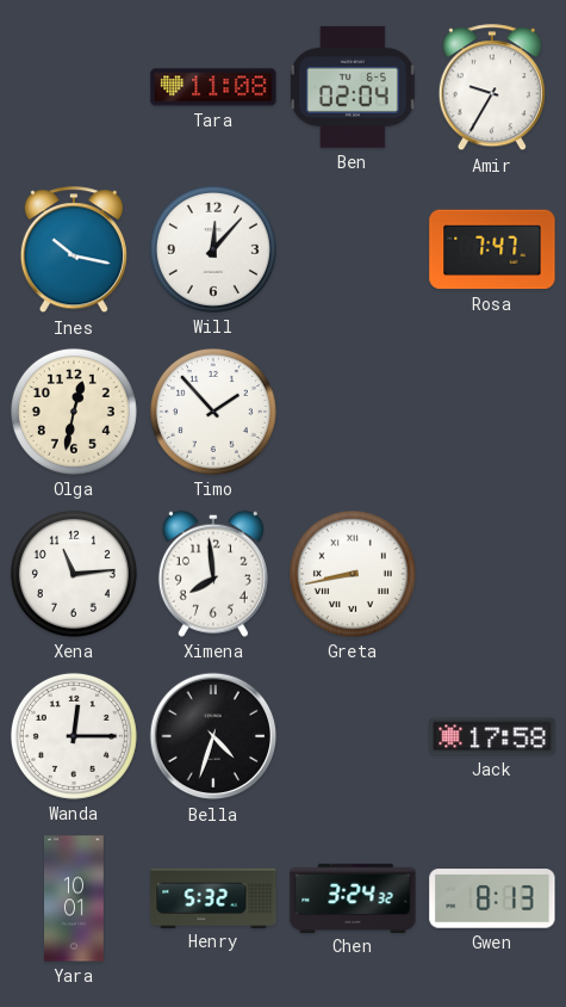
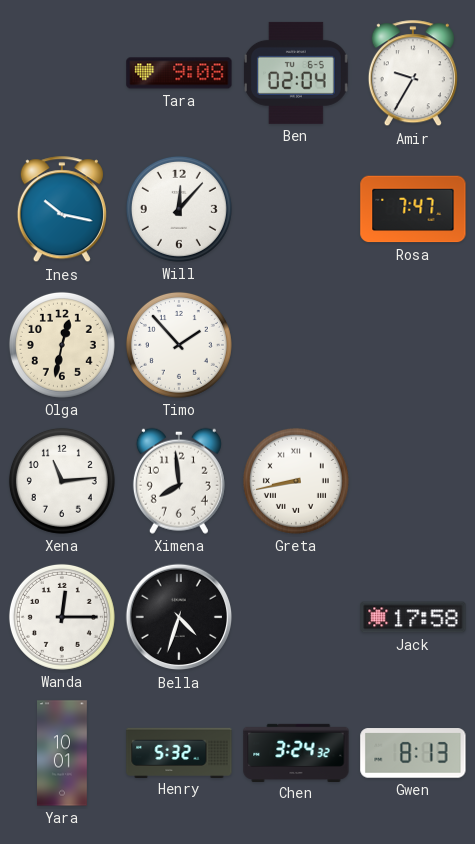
Tara: 11:08 -> 9:08
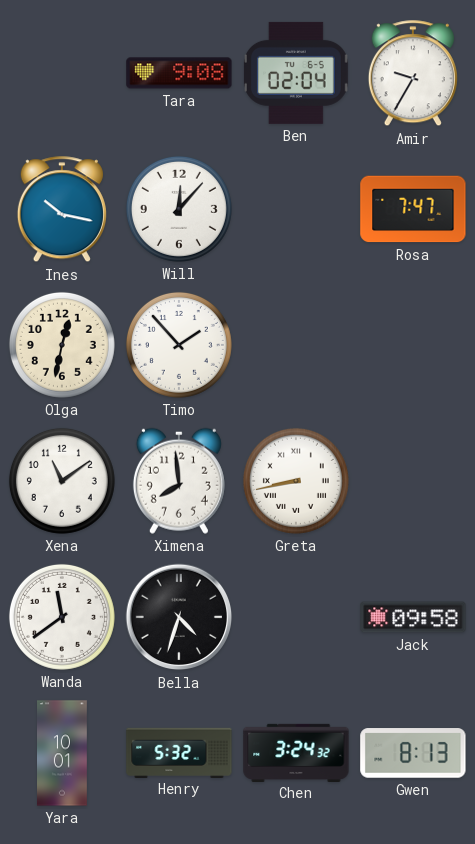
Xena: 11:14 -> 11:09
Wanda: 12:15 -> 11:39
Jack: 17:58 -> 09:58
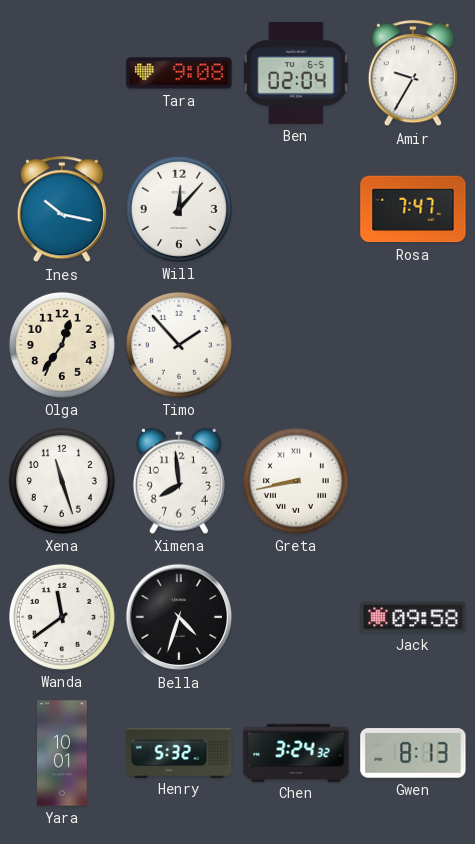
Olga: 12:32 -> 12:36
Xena: 11:09 -> 11:27
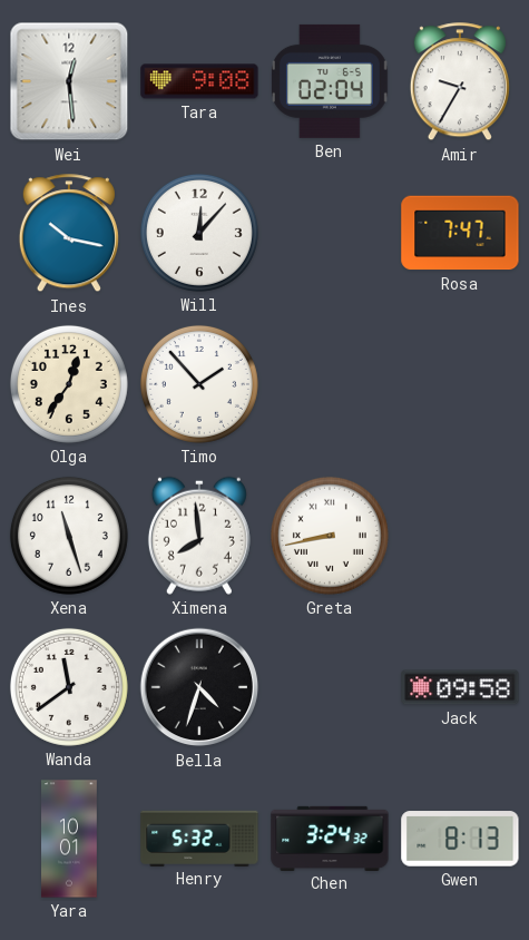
Wei: none -> 12:29
